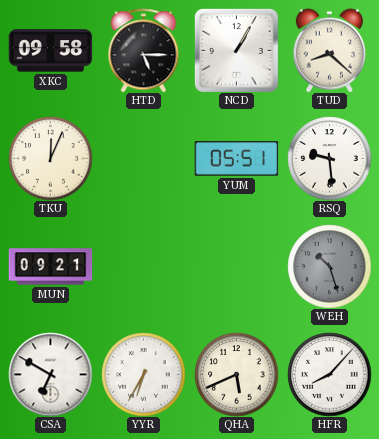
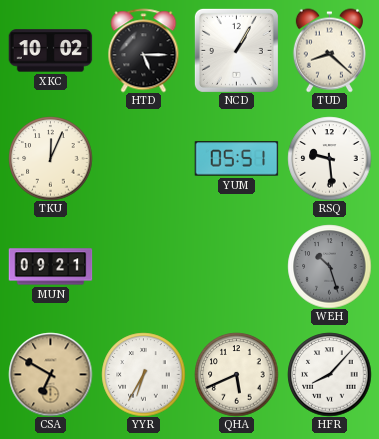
XKC: 09:58 -> 10:02
CSA dial: white -> champagne
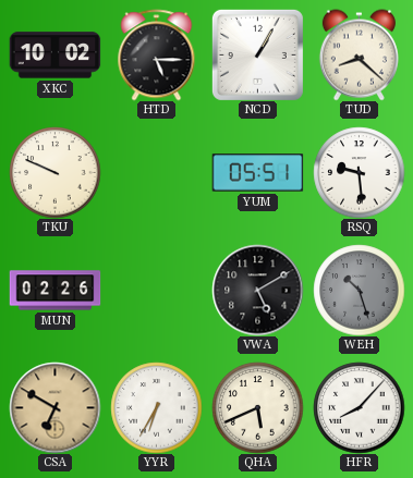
TKU: 12:04 -> 9:49
MUN: 09:21 -> 02:26
VWA: none -> 5:10
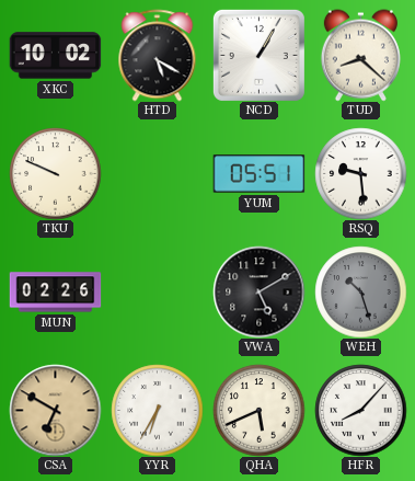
HTD: 5:15 -> 5:20
